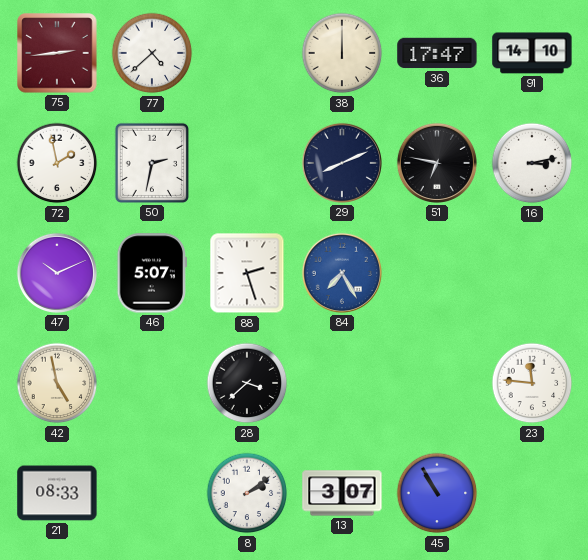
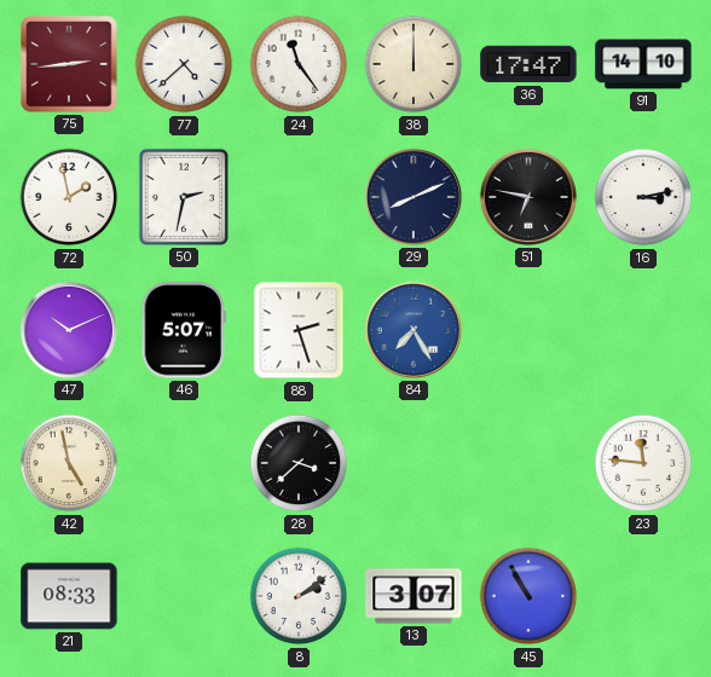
24: none -> 11:24
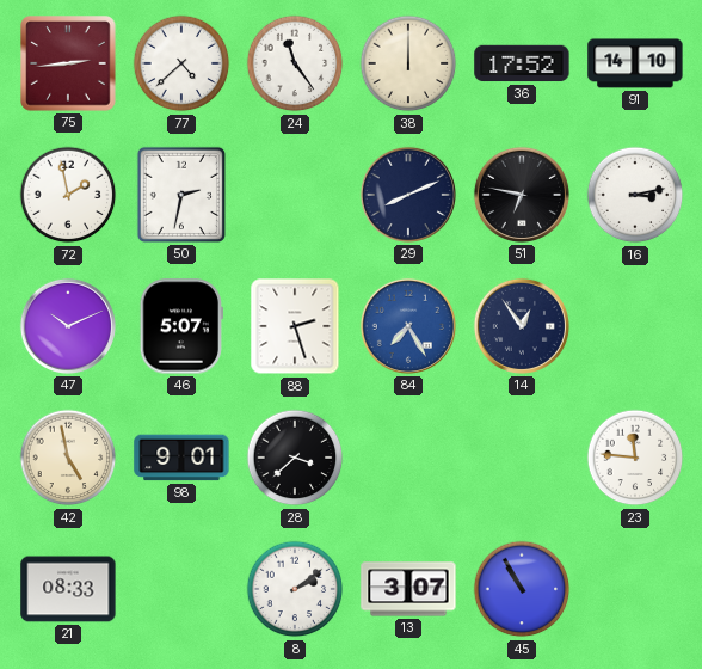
36: 17:47 -> 17:52
14: none -> 12:54
98: none -> 9:01
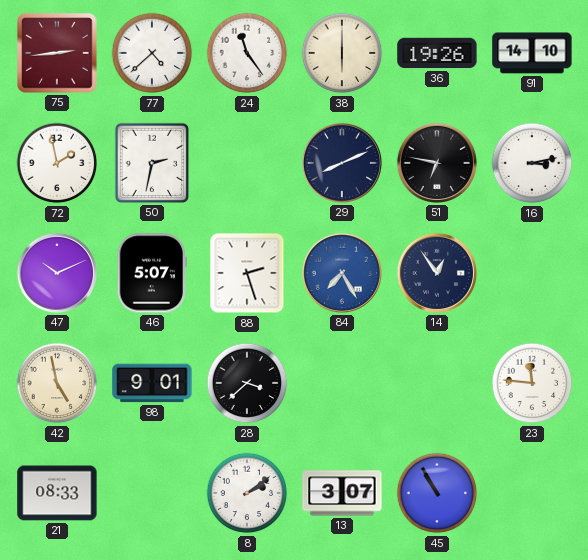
38: 12:00 -> 6:00
36: 17:52 -> 19:26
